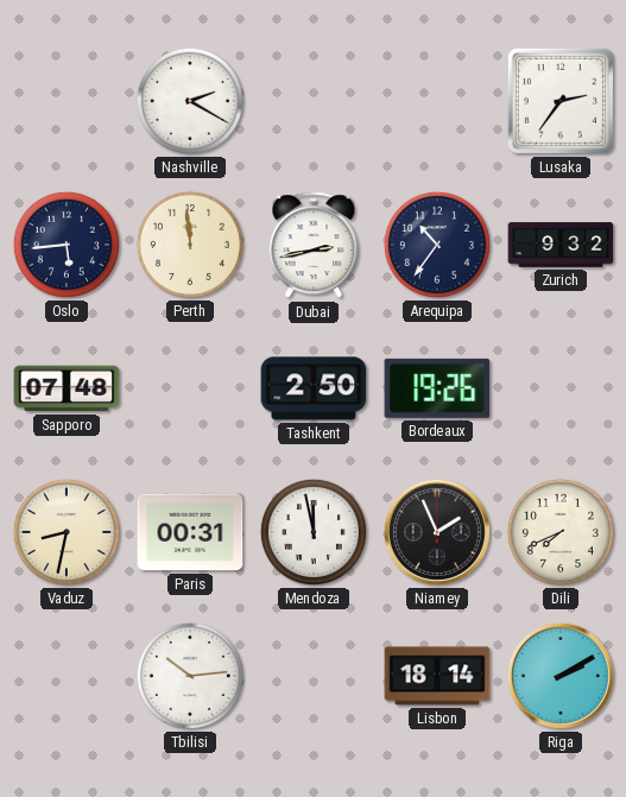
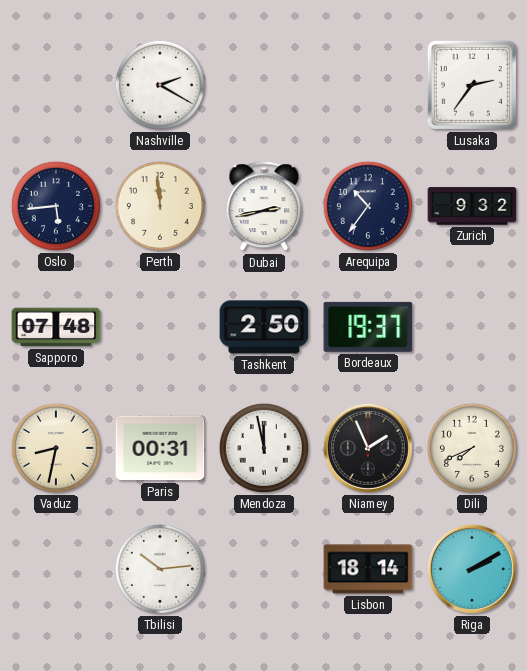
Bordeaux: 19:26 -> 19:37
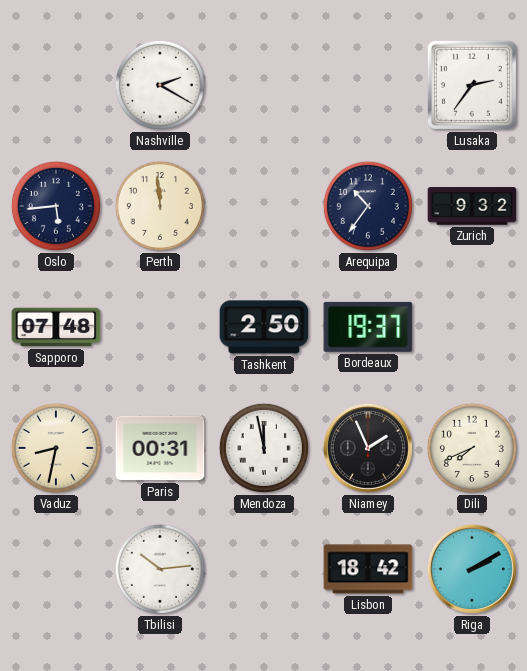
Dubai: 2:43 -> none
Lisbon: 18:14 -> 18:42
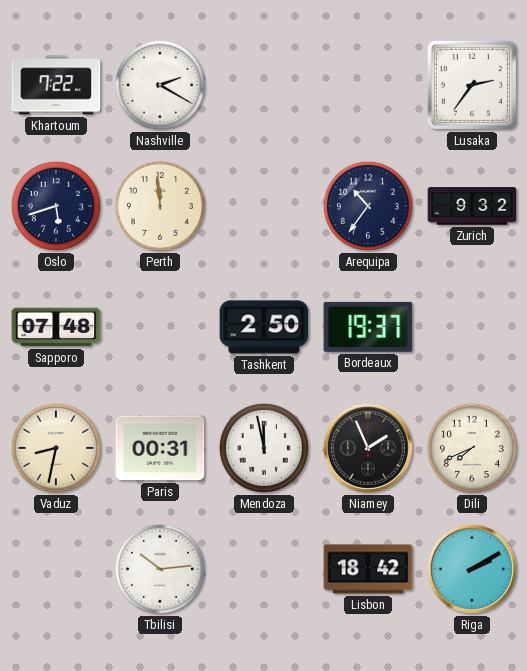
Khartoum: none -> 7:22
Oslo: 5:44 -> 5:42
